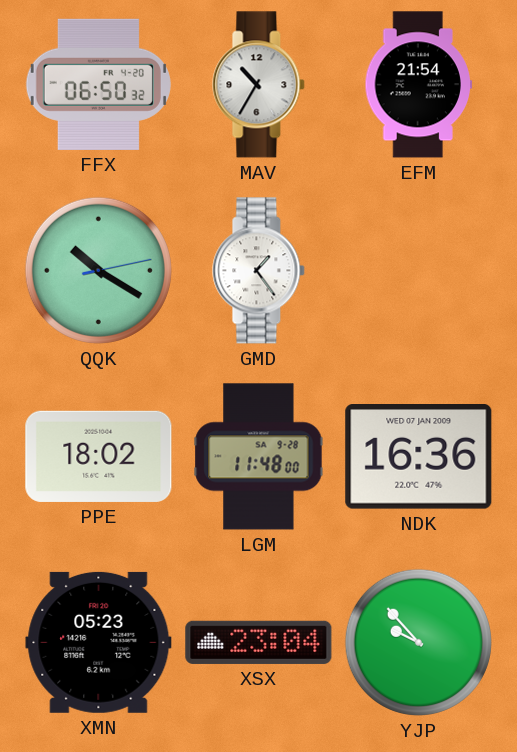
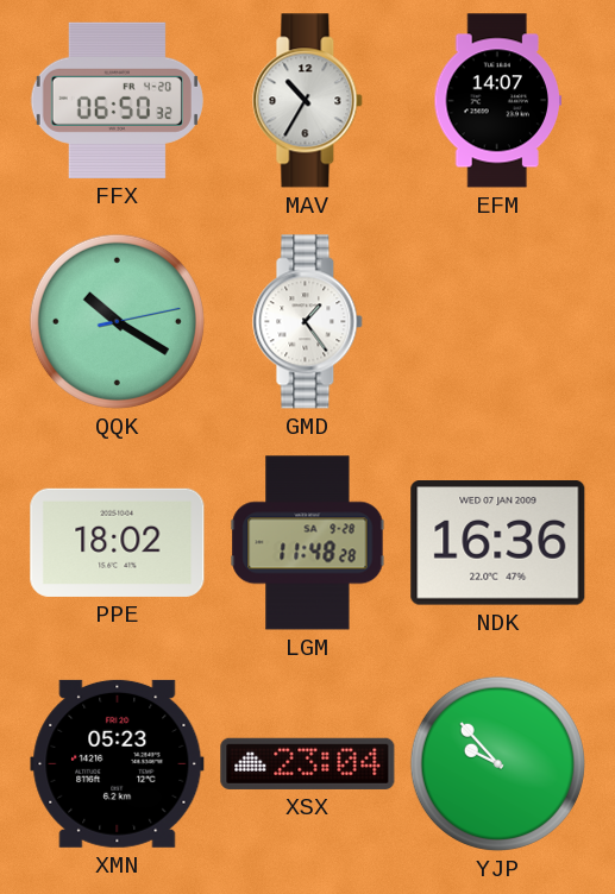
EFM: 21:54 -> 14:07
LGM: 11:48:00 -> 11:48:28
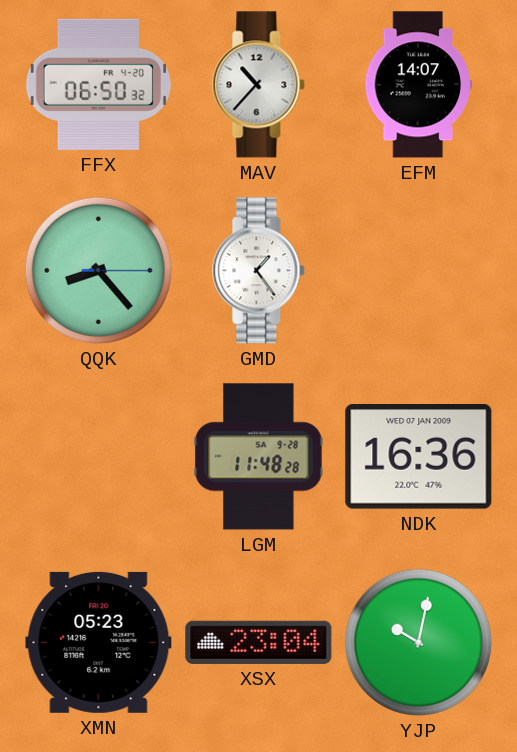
MAV: 10:35 -> 10:37
QQK: 10:20 -> 8:23
PPE: 18:02 -> none
YJP: 9:53 -> 10:02
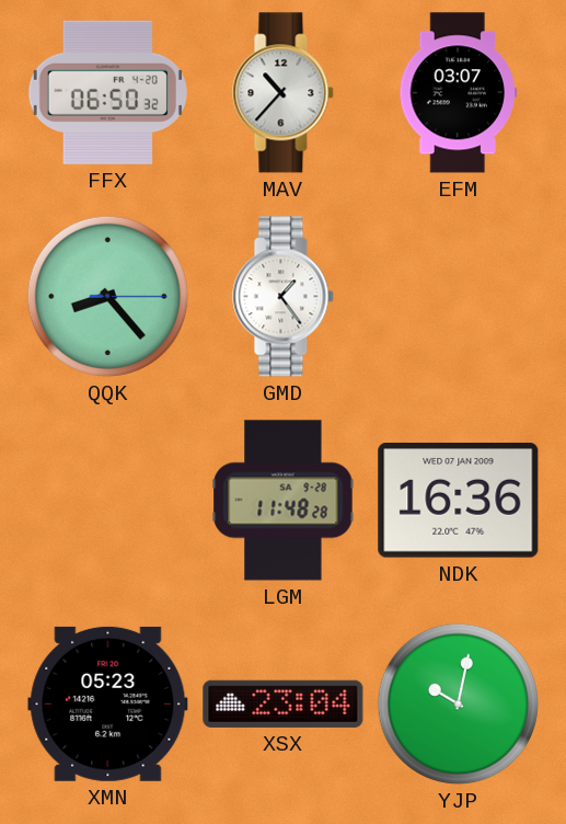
EFM: 14:07 -> 03:07
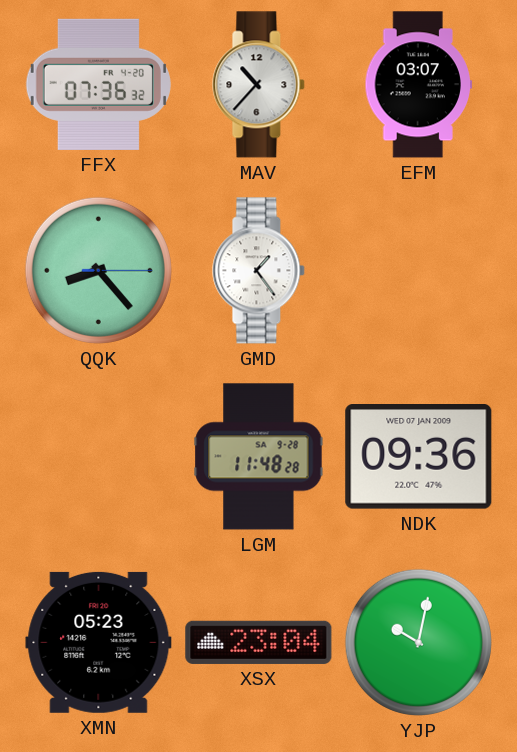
FFX: 06:50 -> 07:36
NDK: 16:36 -> 09:36
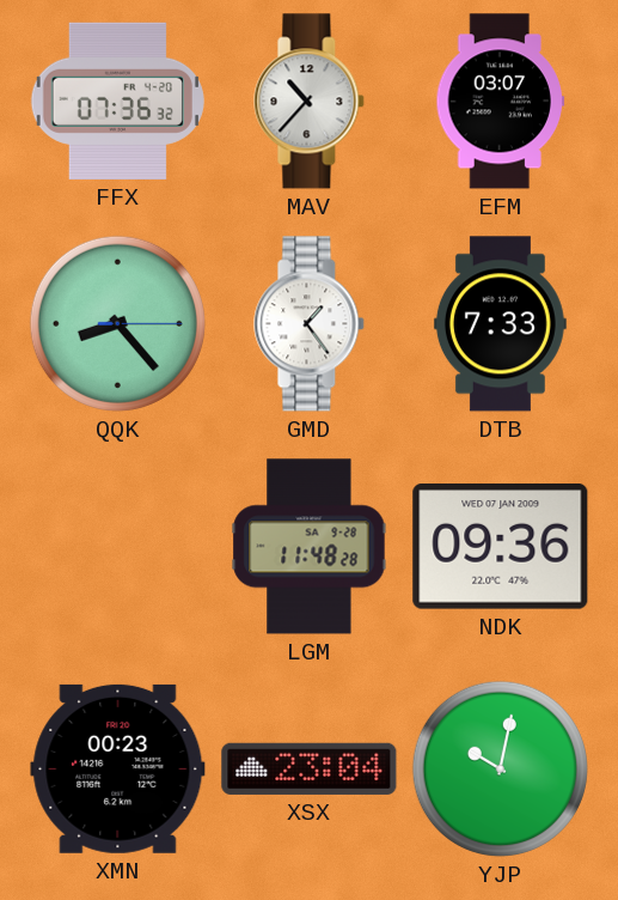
DTB: none -> 7:33
XMN: 05:23 -> 00:23
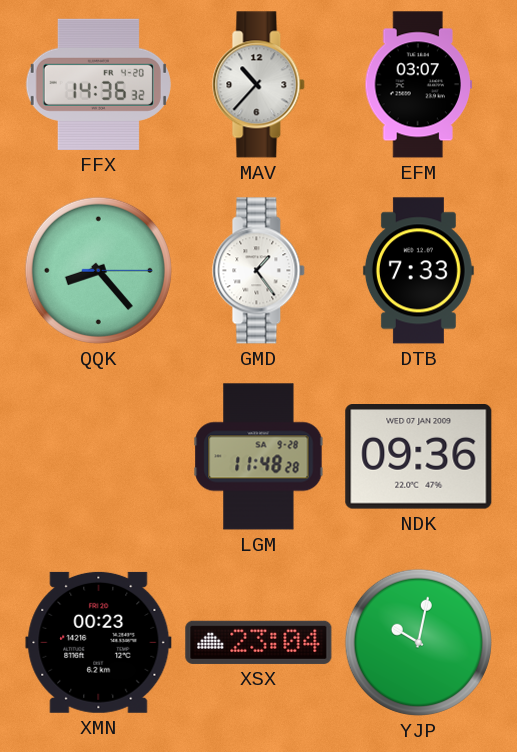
FFX: 07:36 -> 14:36
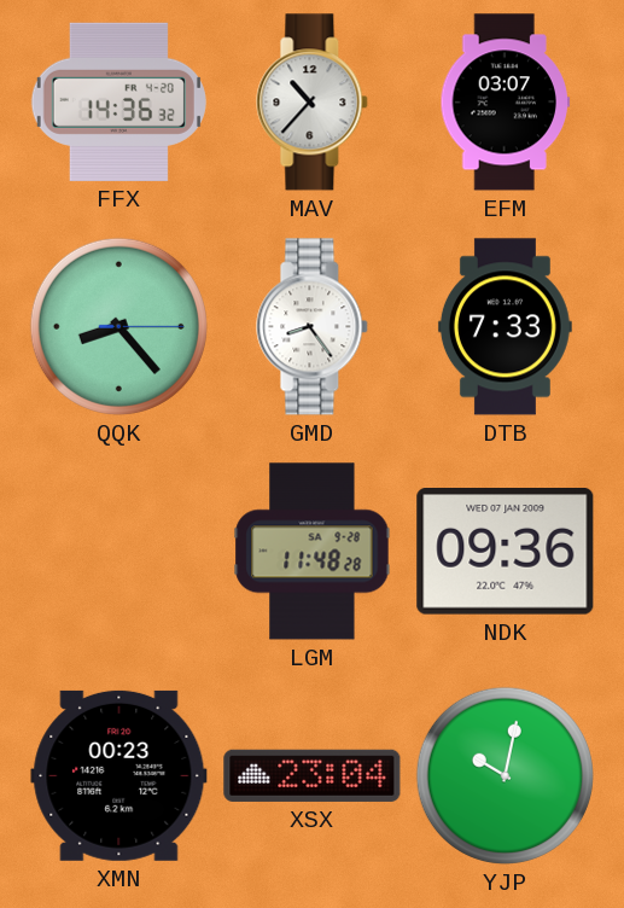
GMD: 1:24 -> 8:24
